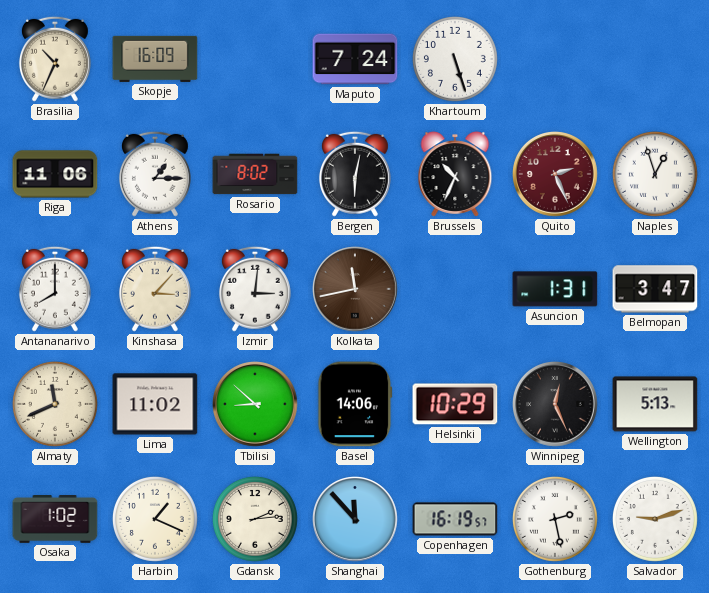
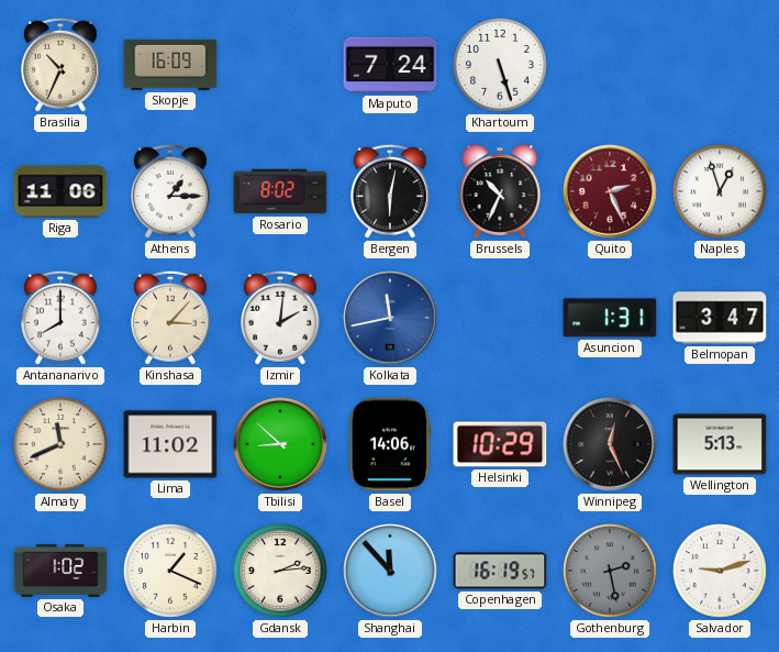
Izmir: 3:01 -> 2:01
Kolkata dial: brown -> blue
Gothenburg dial: white -> grey
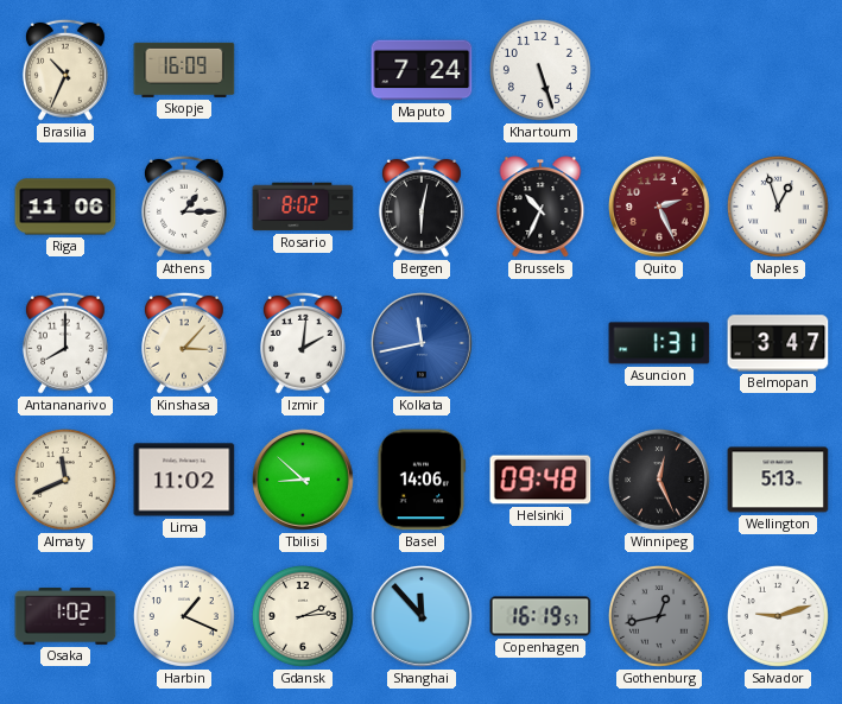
Helsinki: 10:29 -> 09:48
Gothenburg: 2:28 -> 12:43
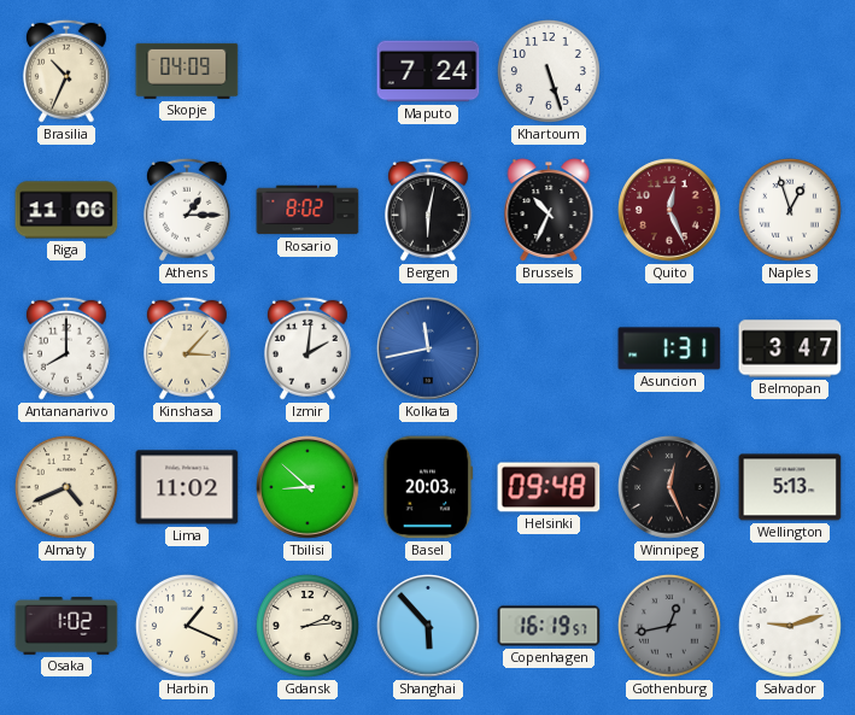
Skopje: 16:09 -> 04:09
Quito: 2:26 -> 12:26
Almaty: 11:41 -> 4:41
Basel: 14:06 -> 20:03
Shanghai: 11:53 -> 5:53
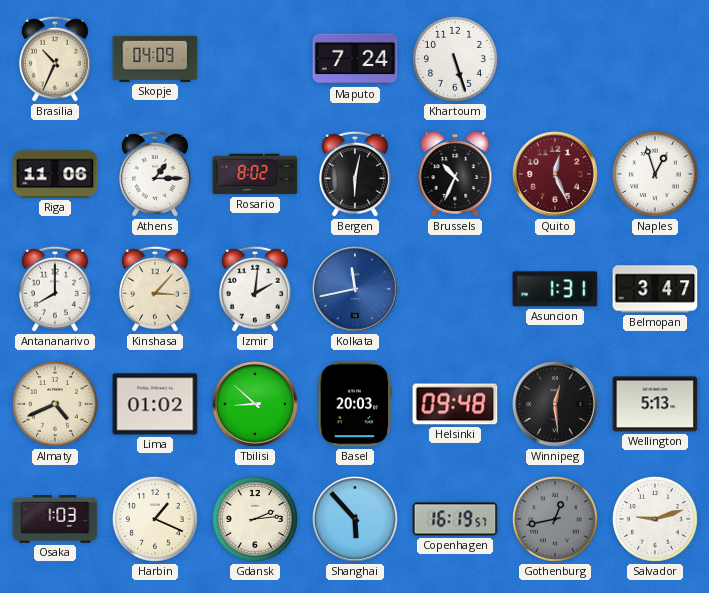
Lima: 11:02 -> 01:02
Winnipeg: 12:26 -> 12:29
Osaka: 1:02 -> 1:03
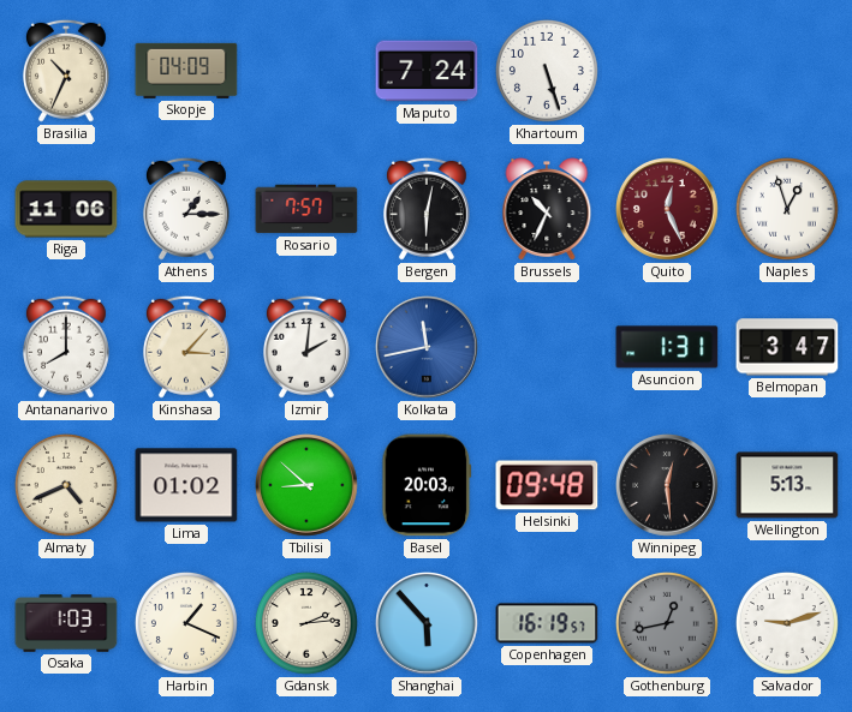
Rosario: 8:02 -> 7:57
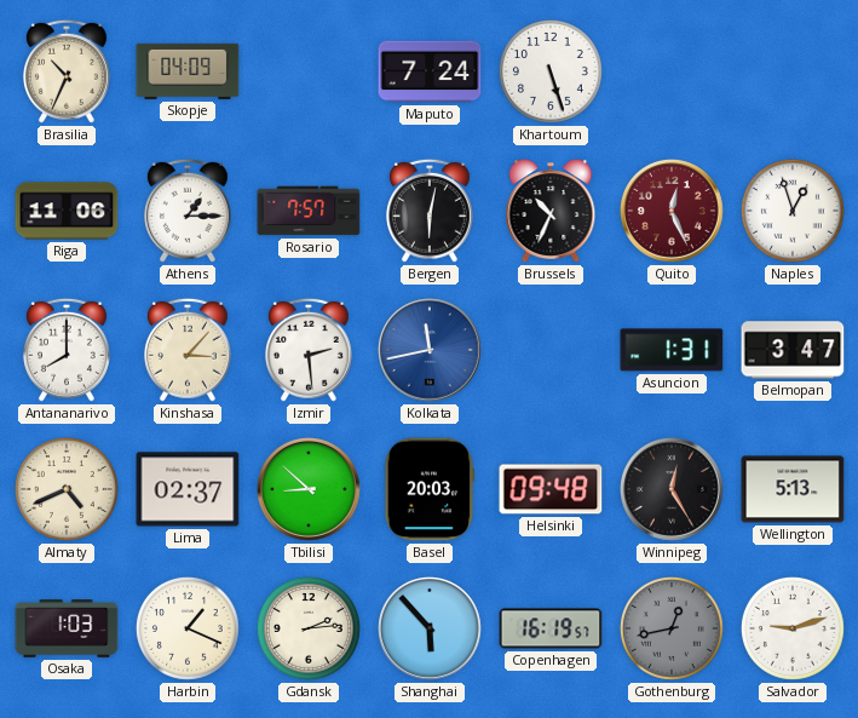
Izmir: 2:01 -> 2:29
Lima: 01:02 -> 02:37
Winnipeg: 12:29 -> 12:25
